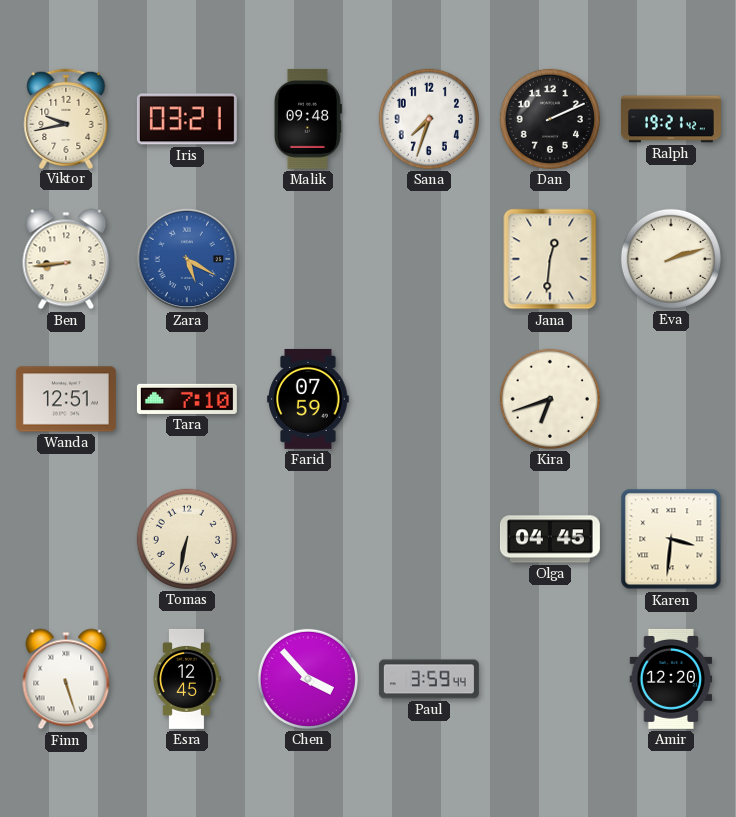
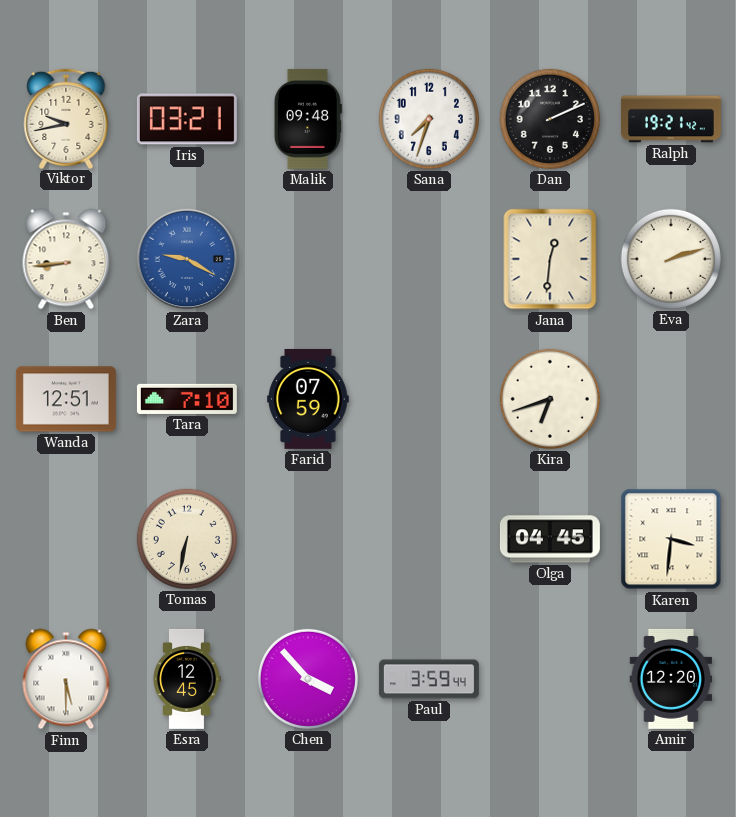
Zara: 5:20 -> 9:20
Finn: 5:27 -> 5:30
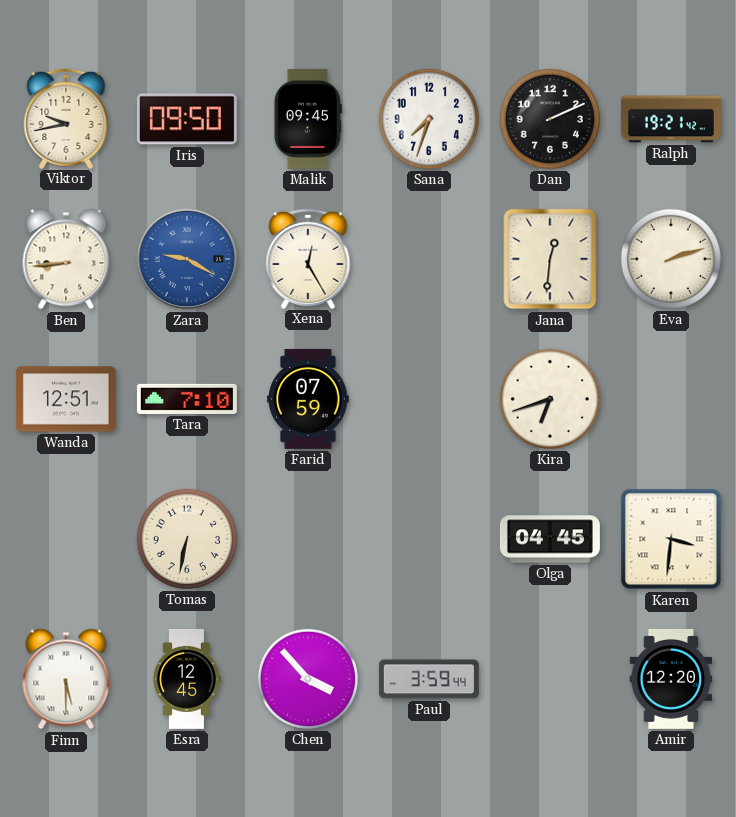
Iris: 03:21 -> 09:50
Malik: 09:48 -> 09:45
Xena: none -> 12:25
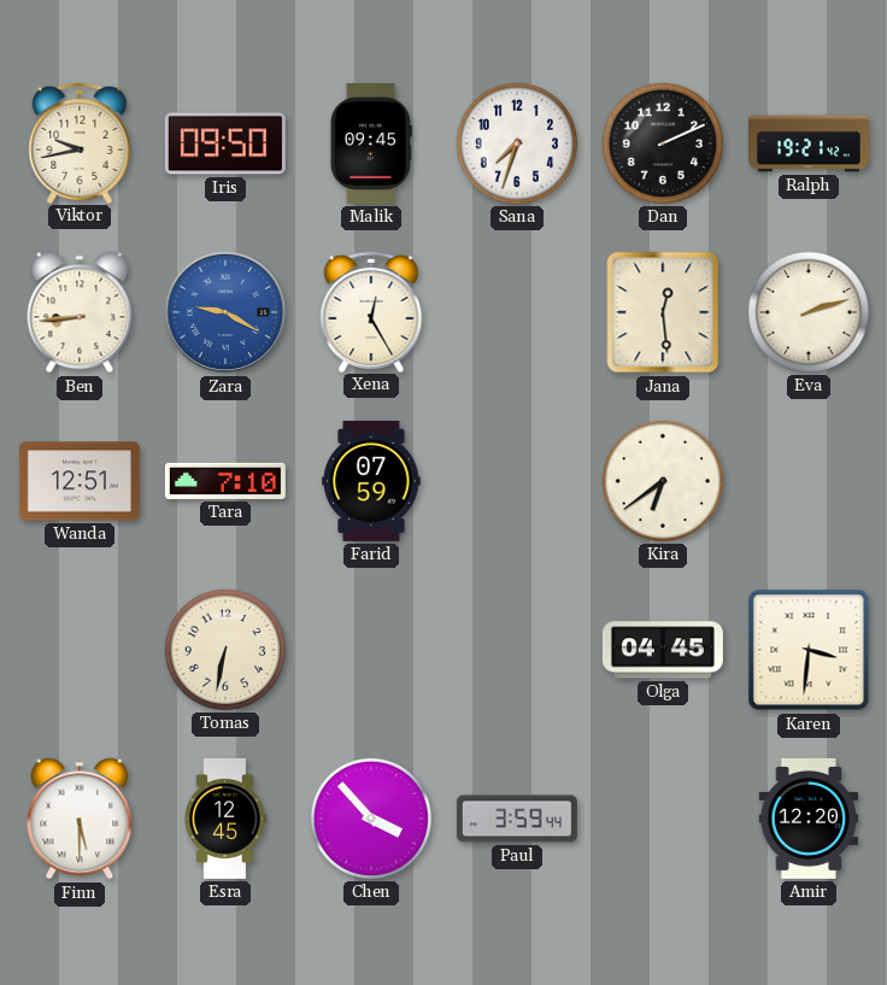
Jana: 12:31 -> 12:29
Kira: 6:42 -> 6:39
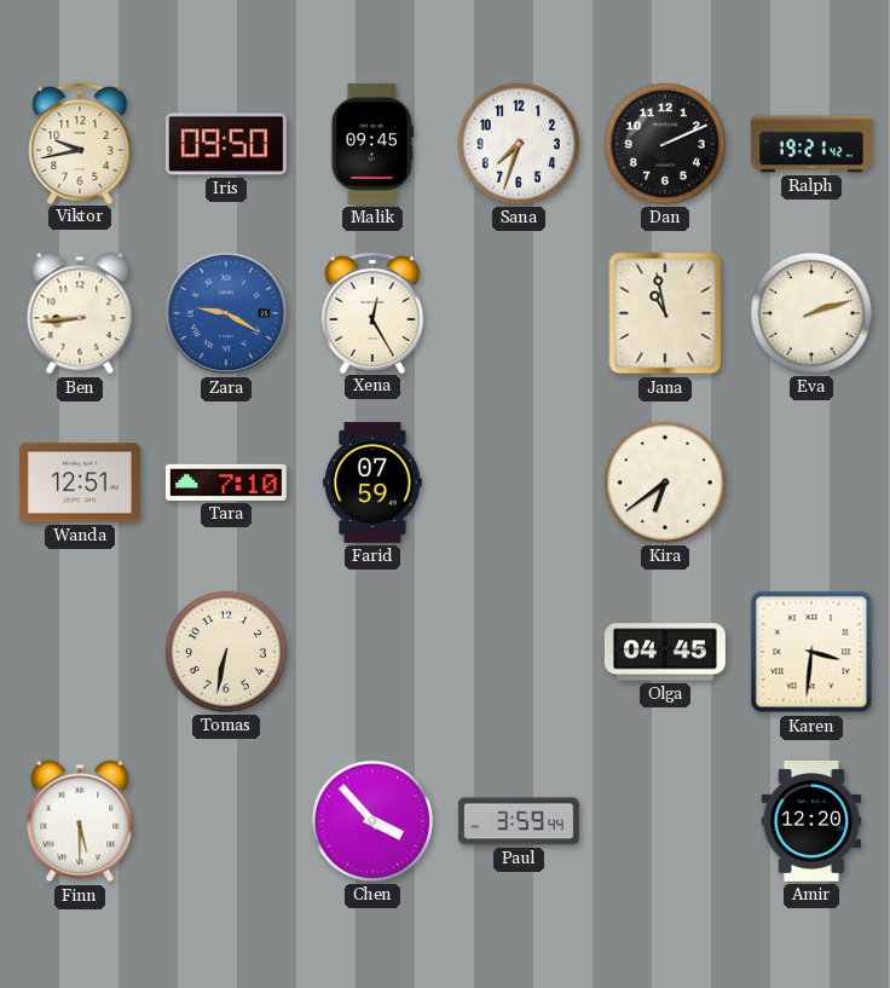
Jana: 12:29 -> 10:58
Esra: 12:45 -> none
